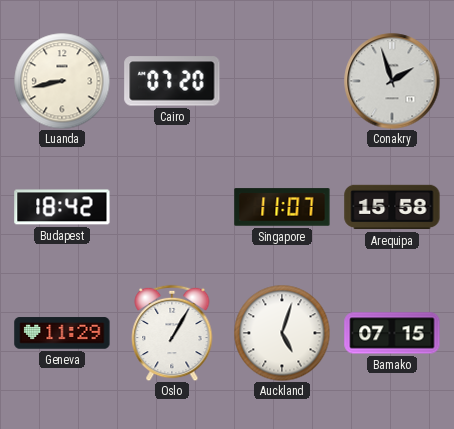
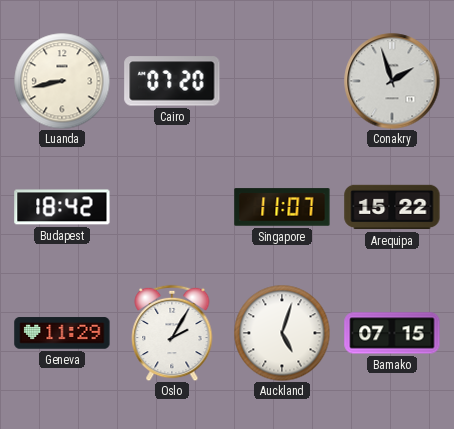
Arequipa: 15:58 -> 15:22
Oslo: 1:05 -> 2:05
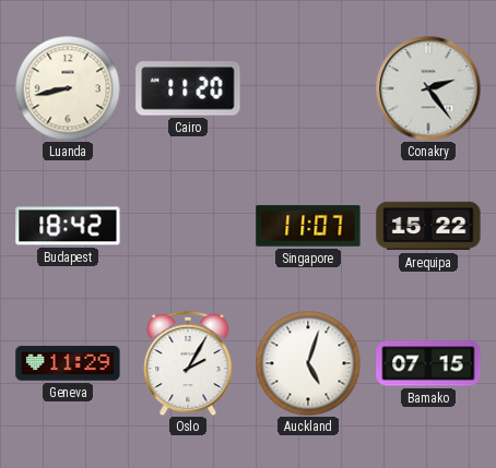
Cairo: 07:20 -> 11:20
Conakry: 1:57 -> 2:24
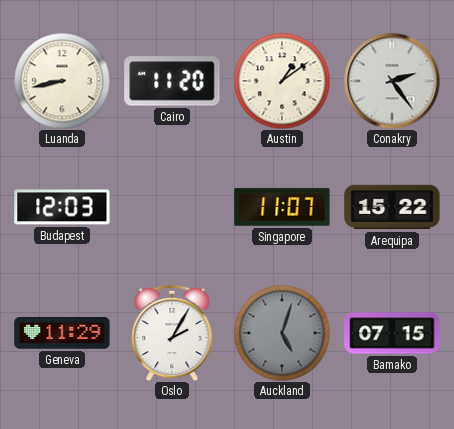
Austin: none -> 1:09
Budapest: 18:42 -> 12:03
Auckland dial: white -> grey
